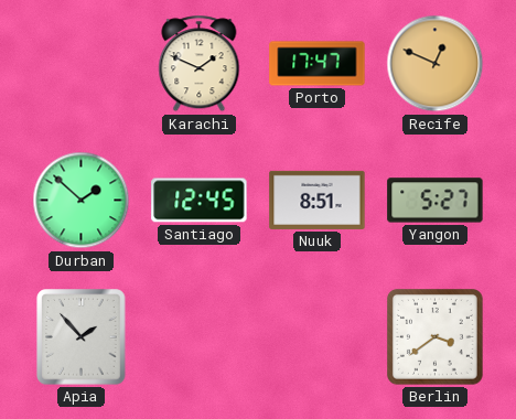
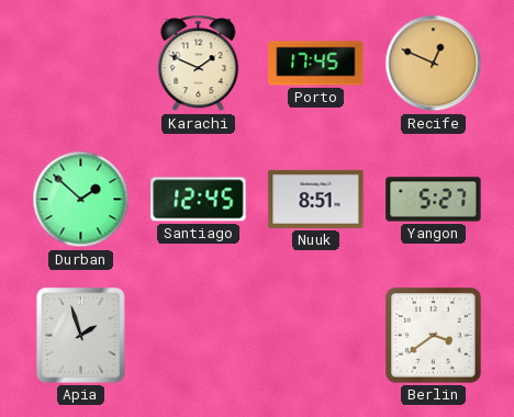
Porto: 17:47 -> 17:45
Apia: 1:53 -> 1:57
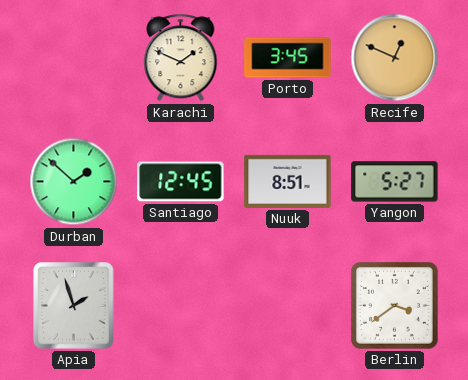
Porto: 17:45 -> 3:45
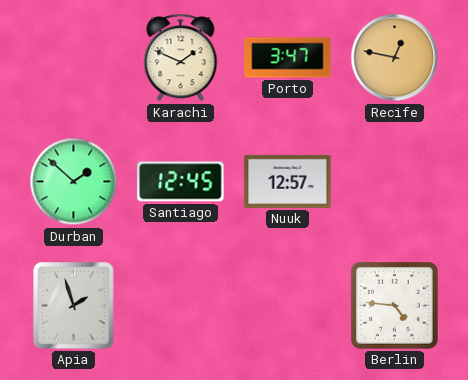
Porto: 3:45 -> 3:47
Recife: 12:49 -> 12:47
Nuuk: 8:51 -> 12:57
Yangon: 5:27 -> none
Berlin: 3:39 -> 4:46
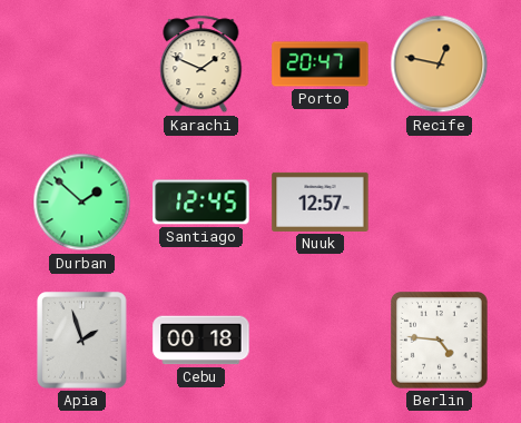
Porto: 3:47 -> 20:47
Cebu: none -> 00:18
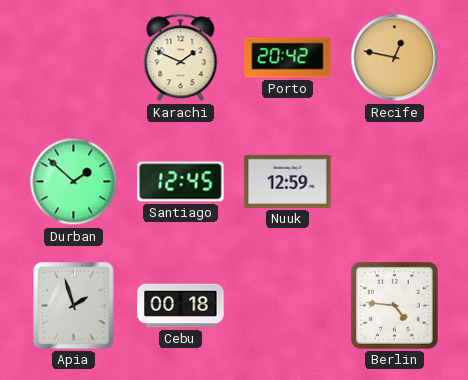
Porto: 20:47 -> 20:42
Nuuk: 12:57 -> 12:59
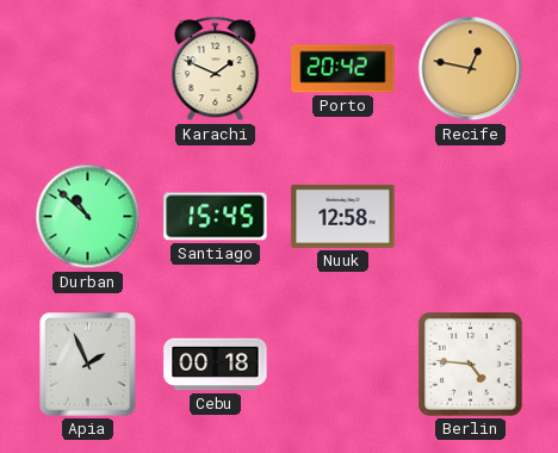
Durban: 1:52 -> 10:52
Santiago: 12:45 -> 15:45
Nuuk: 12:59 -> 12:58
Apia: 1:57 -> 1:56
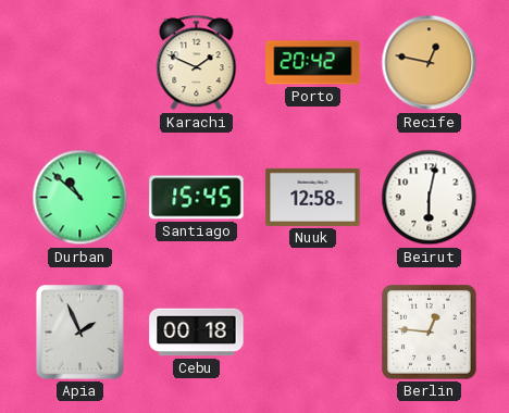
Beirut: none -> 6:02
Berlin: 4:46 -> 12:46
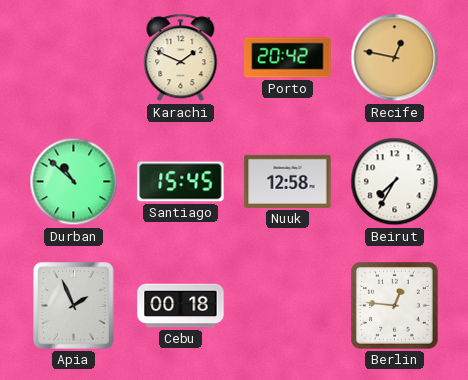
Beirut: 6:02 -> 7:35
